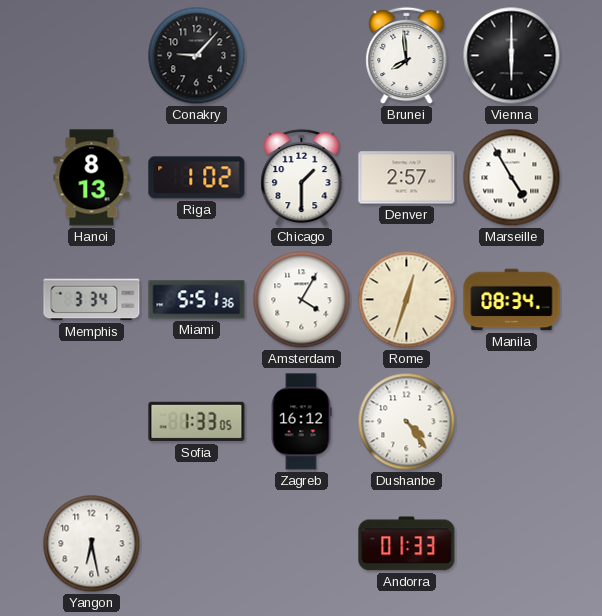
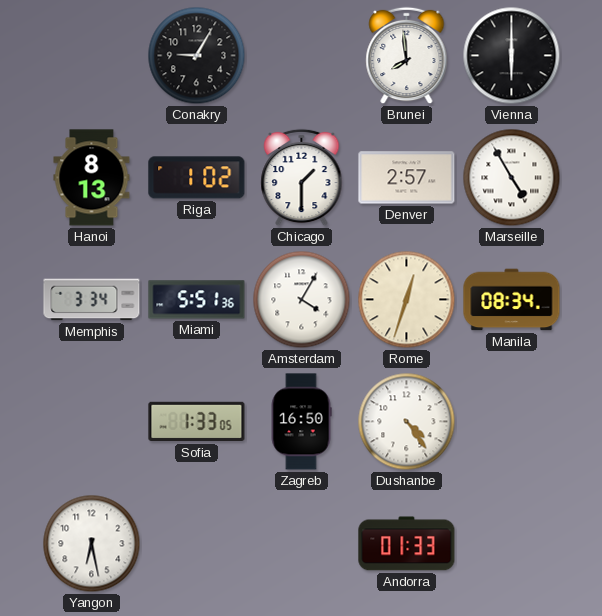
Conakry: 9:07 -> 9:05
Zagreb: 16:12 -> 16:50
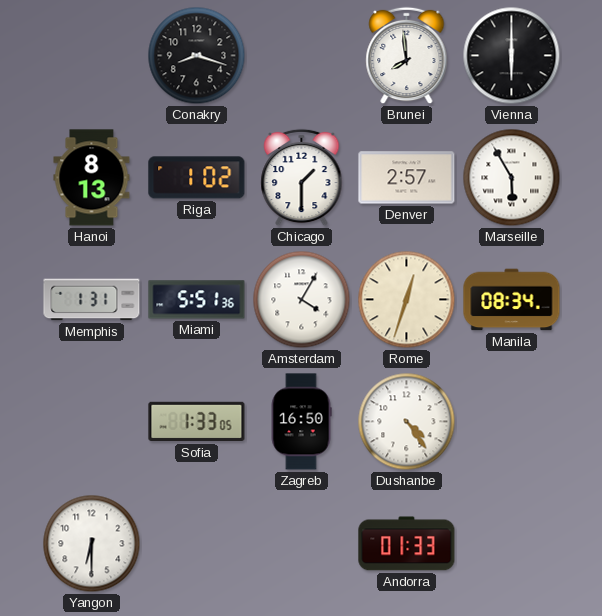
Conakry: 9:05 -> 8:18
Marseille: 4:55 -> 5:55
Memphis: 3:34 -> 1:31
Yangon: 6:28 -> 6:30
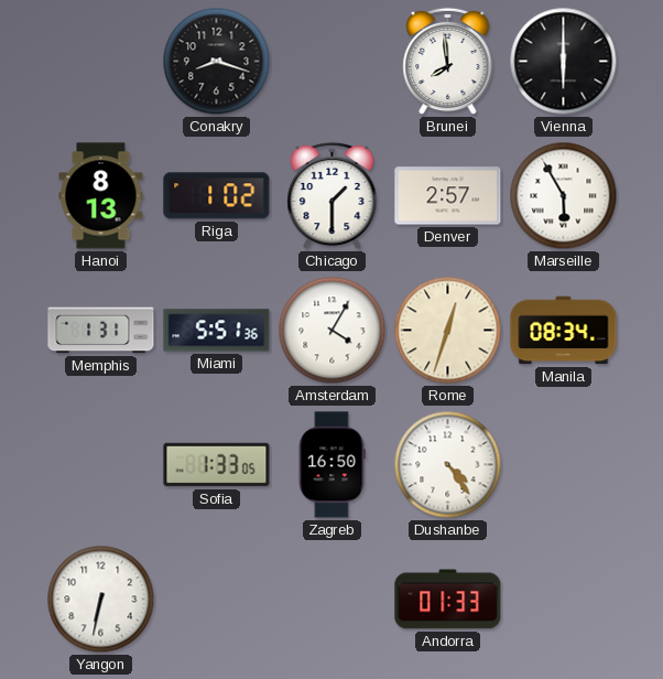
Yangon: 6:30 -> 6:32
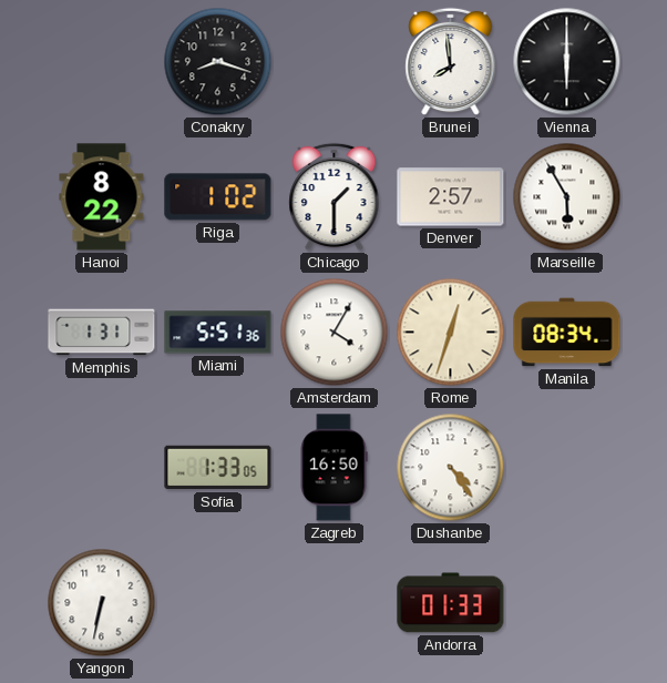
Hanoi: 8:13 -> 8:22
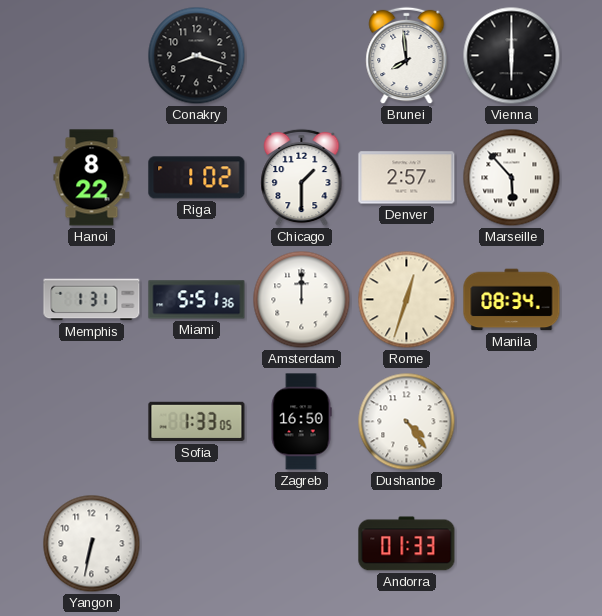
Marseille: 5:55 -> 5:53
Amsterdam: 4:05 -> 12:00
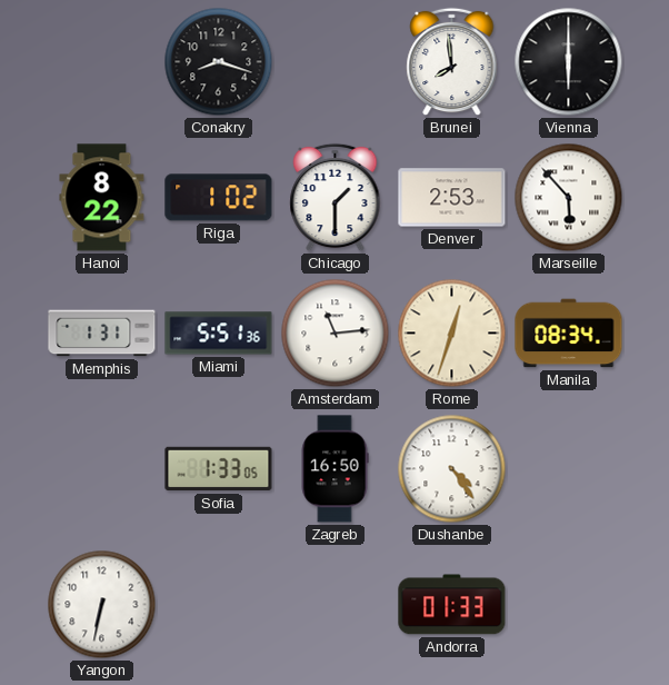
Denver: 2:57 -> 2:53
Amsterdam: 12:00 -> 11:14
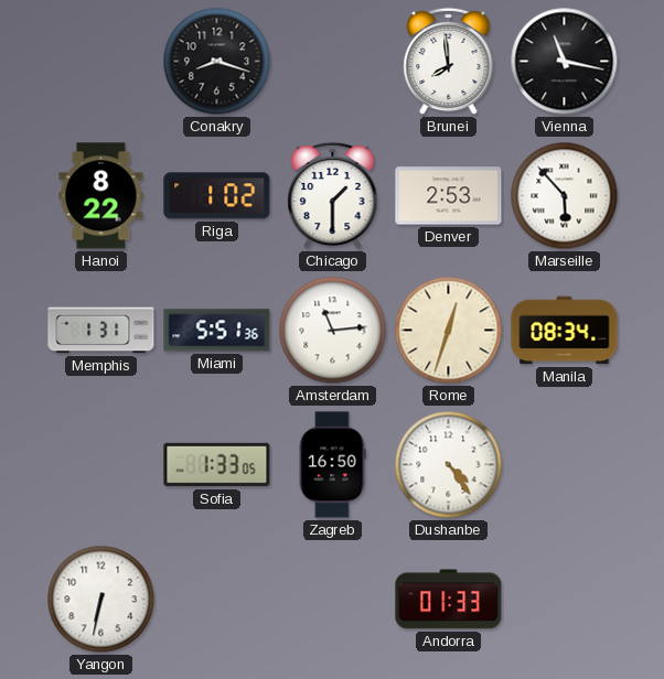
Vienna: 6:00 -> 11:17
